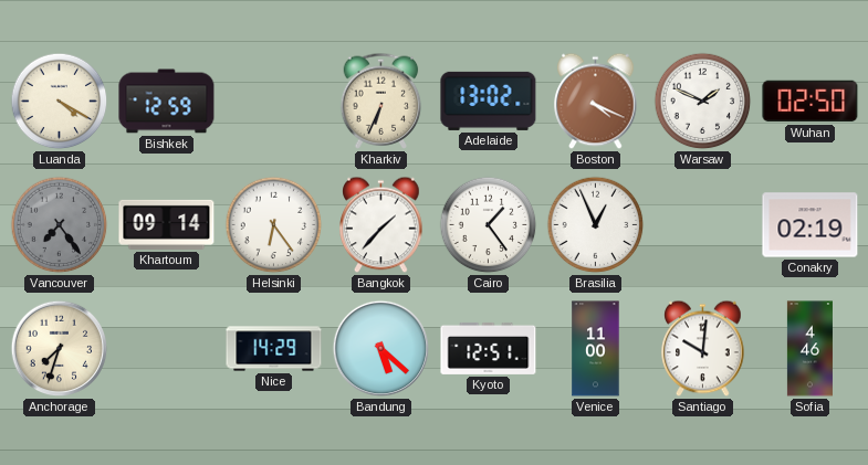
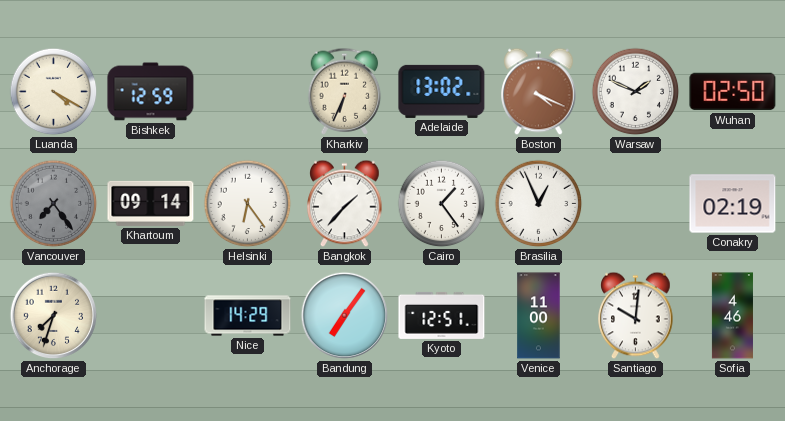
Bandung: 5:22 -> 7:06
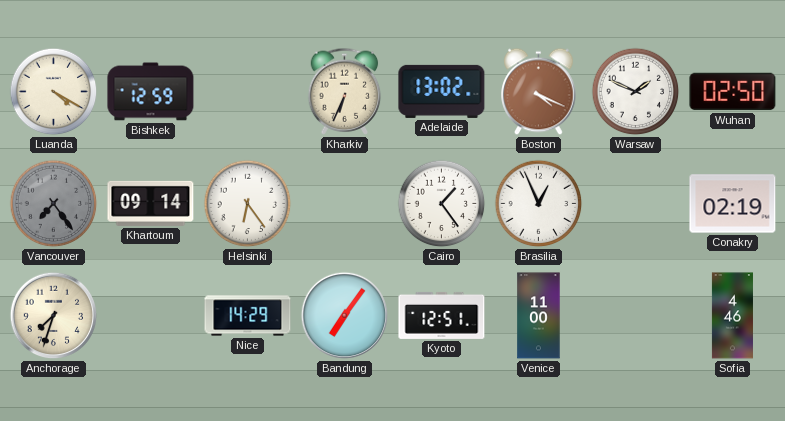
Bangkok: 1:37 -> none
Santiago: 10:01 -> none
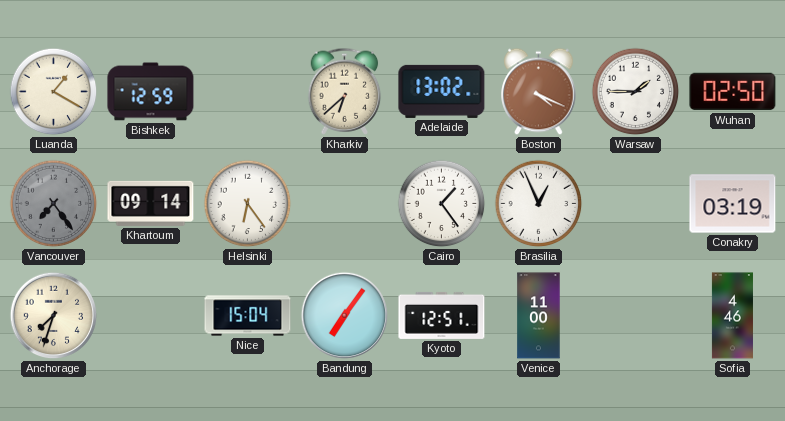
Luanda: 4:20 -> 1:20
Kharkiv: 6:34 -> 6:38
Warsaw: 1:49 -> 1:45
Conakry: 02:19 -> 03:19
Nice: 14:29 -> 15:04
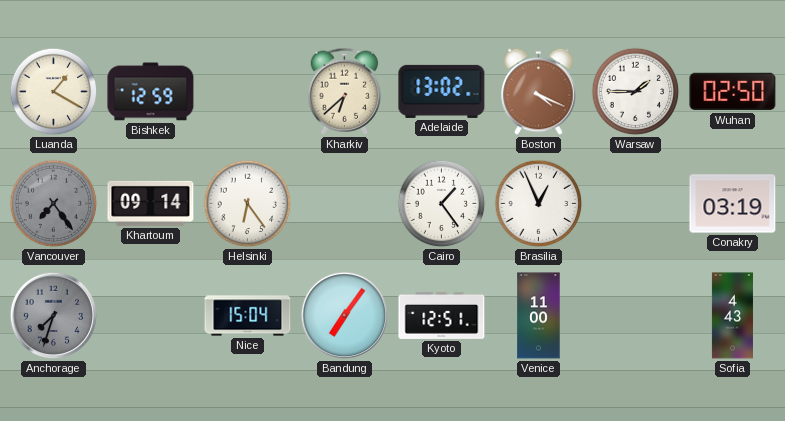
Anchorage dial: cream -> grey
Sofia: 4:46 -> 4:43
